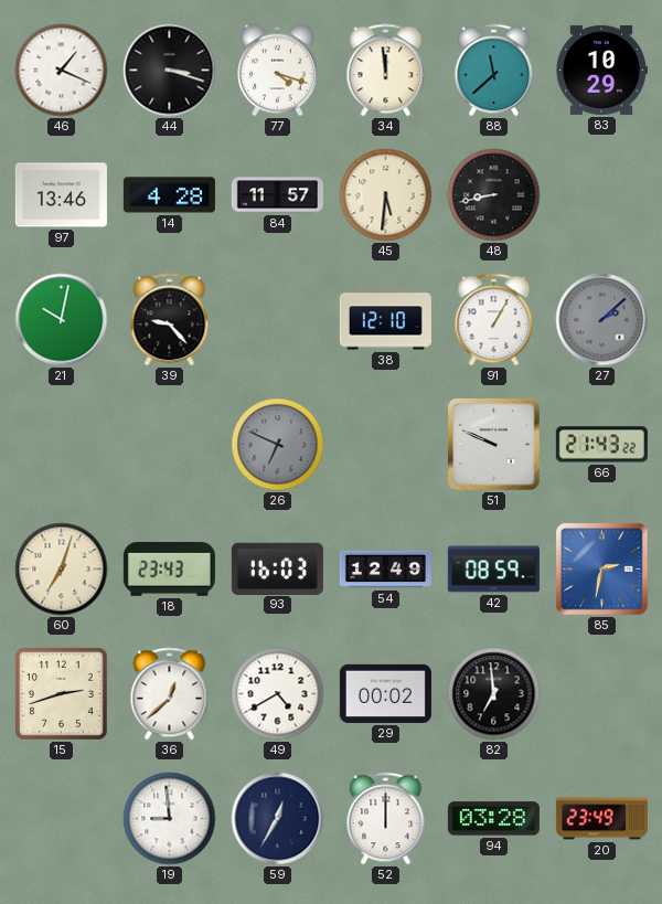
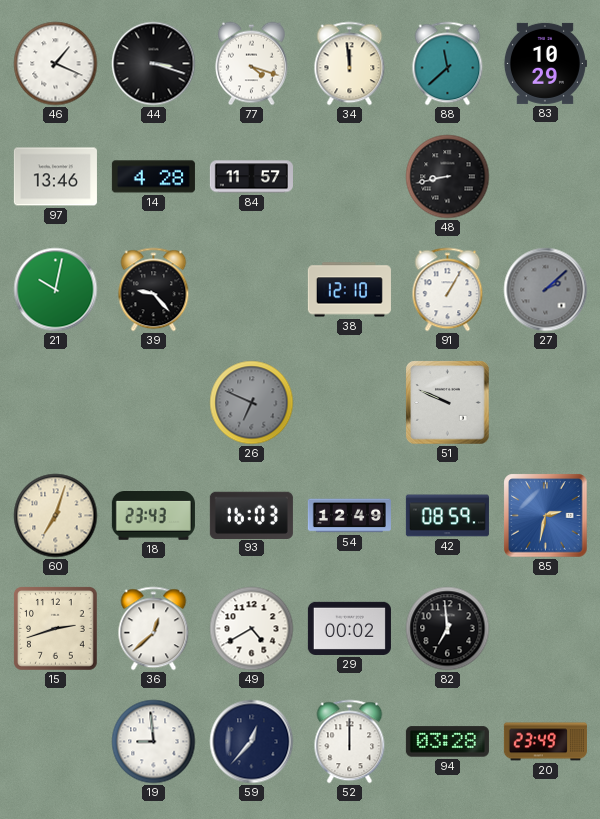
45: 5:31 -> none
66: 21:43 -> none
59: 12:35 -> 12:37
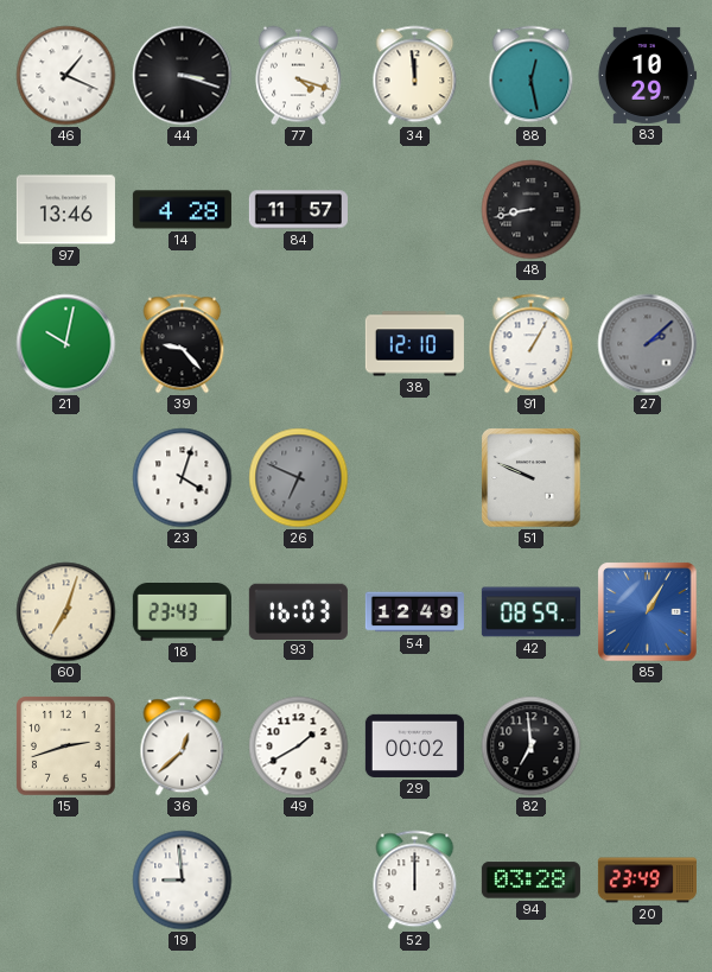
88: 11:38 -> 12:28
23: none -> 4:03
85: 2:32 -> 1:05
49: 4:40 -> 1:40
59: 12:37 -> none
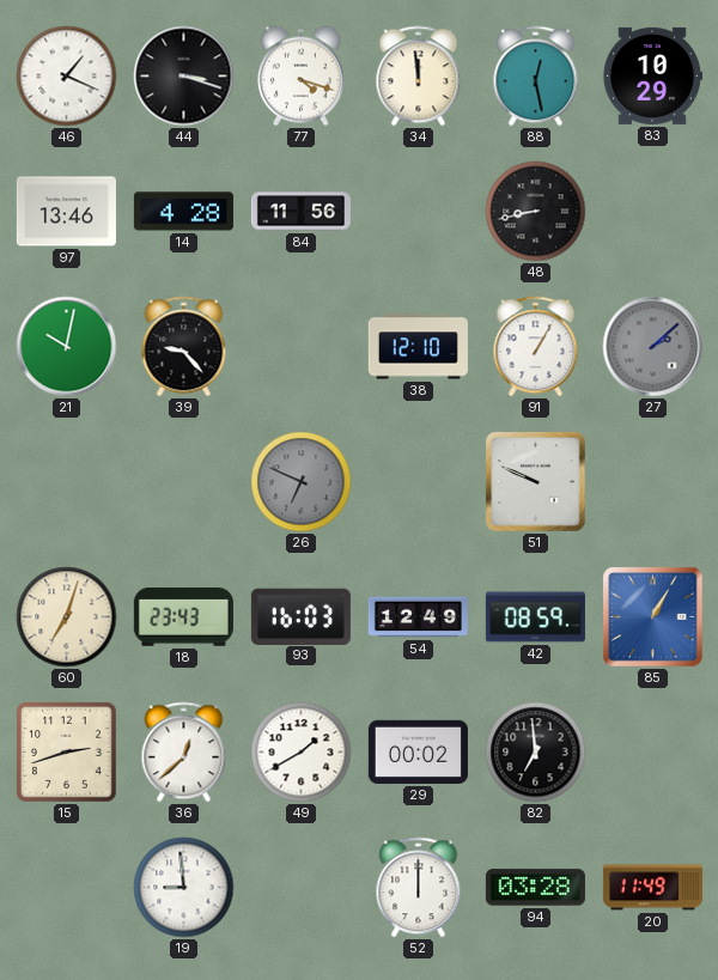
84: 11:57 -> 11:56
23: 4:03 -> none
20: 23:49 -> 11:49
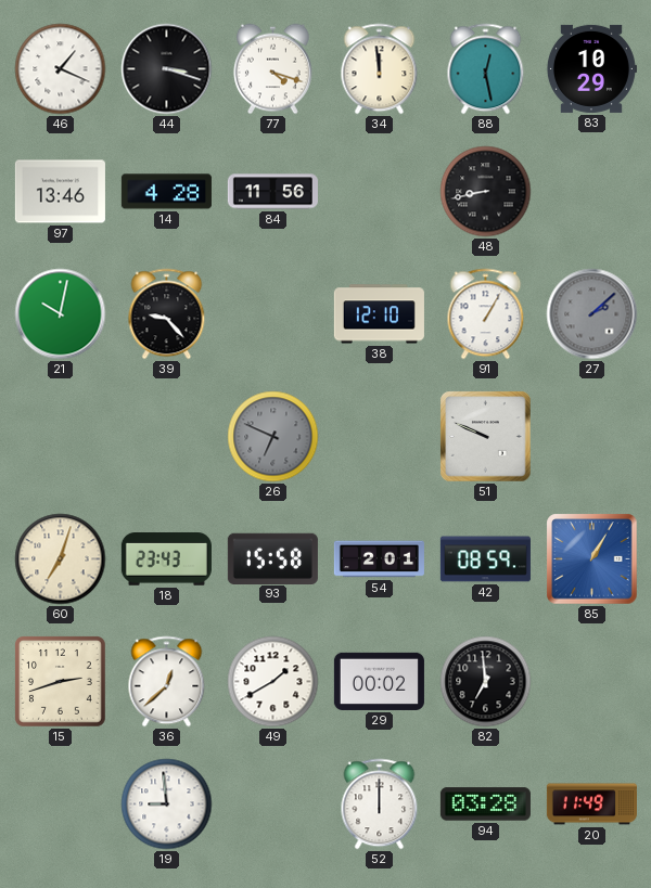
93: 16:03 -> 15:58
54: 12:49 -> 2:01
